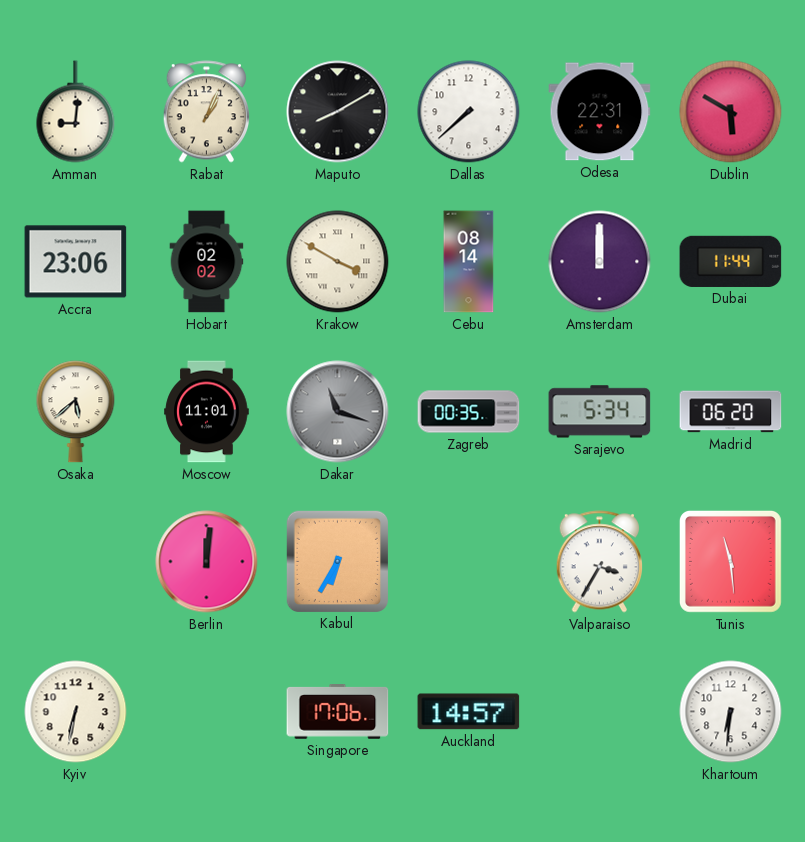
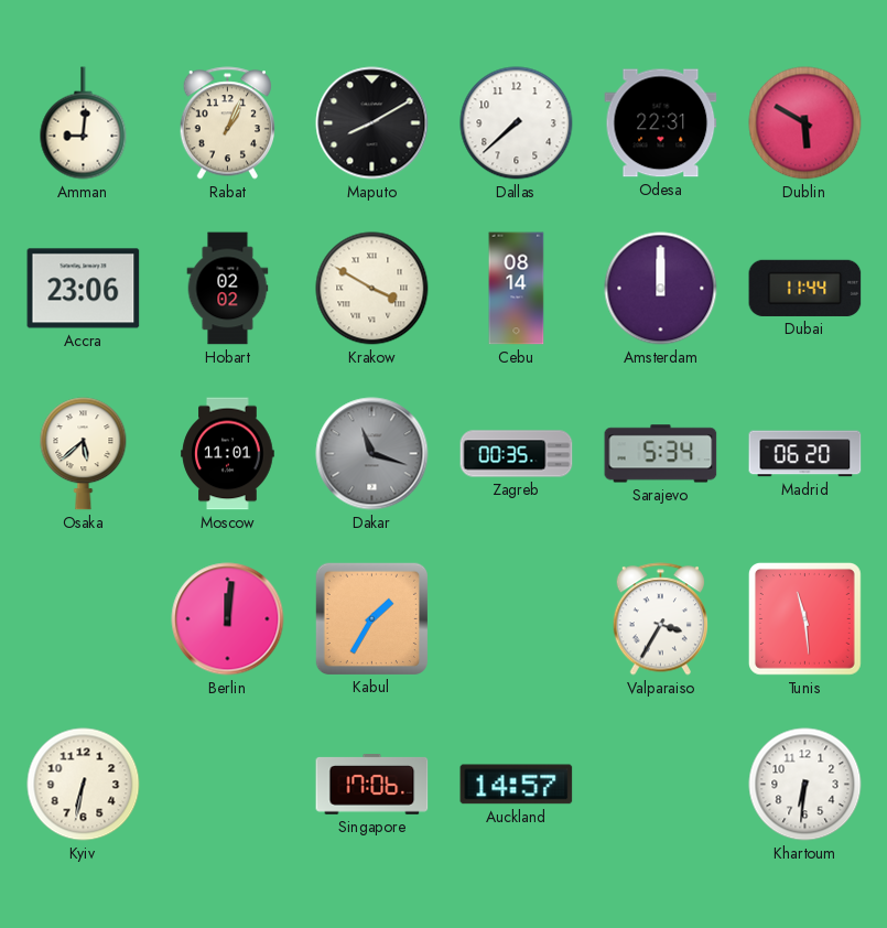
Kabul: 6:35 -> 1:35
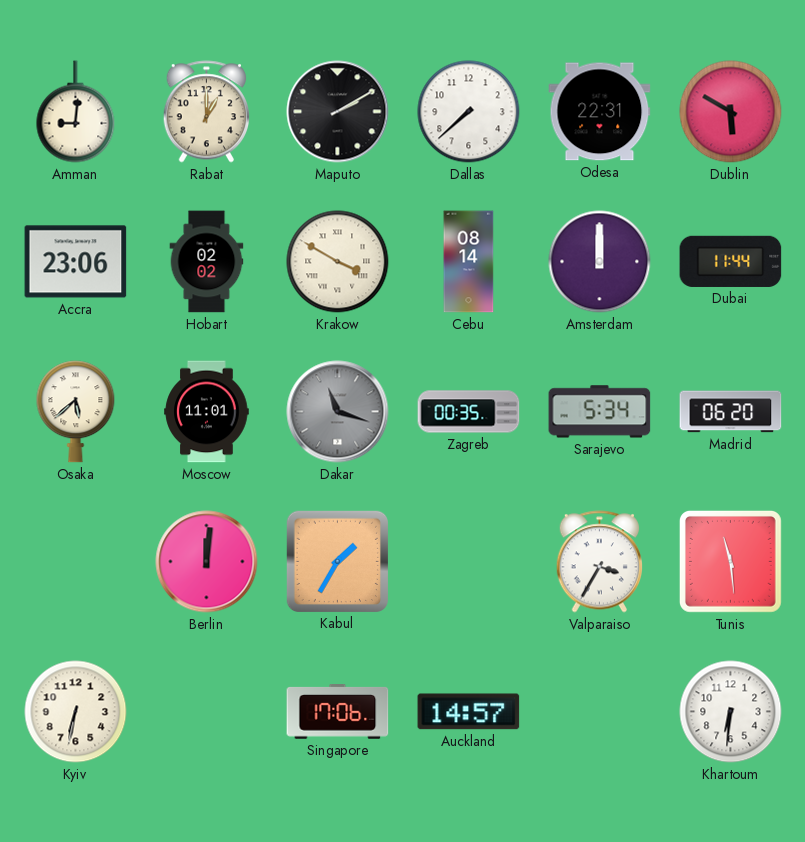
Rabat: 1:04 -> 1:00
Maputo: 8:10 -> 2:10
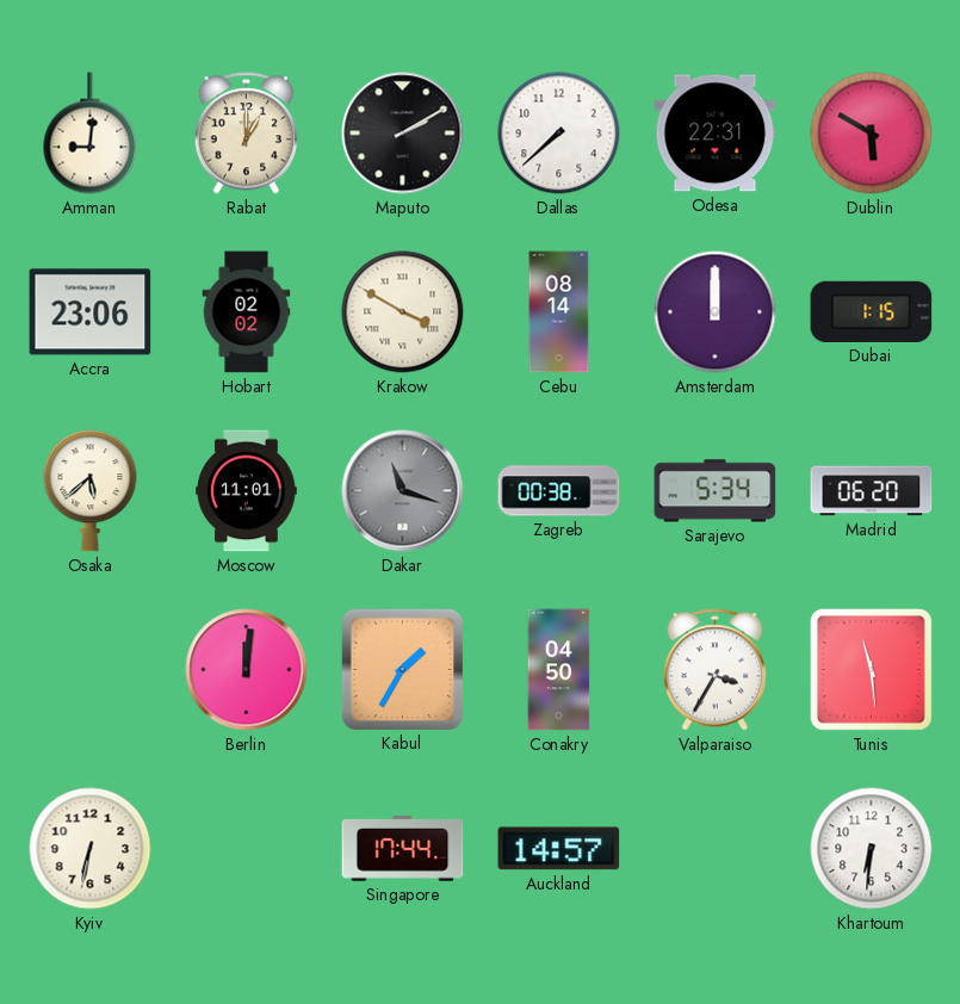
Dubai: 11:44 -> 1:15
Zagreb: 00:35 -> 00:38
Conakry: none -> 04:50
Singapore: 17:06 -> 17:44
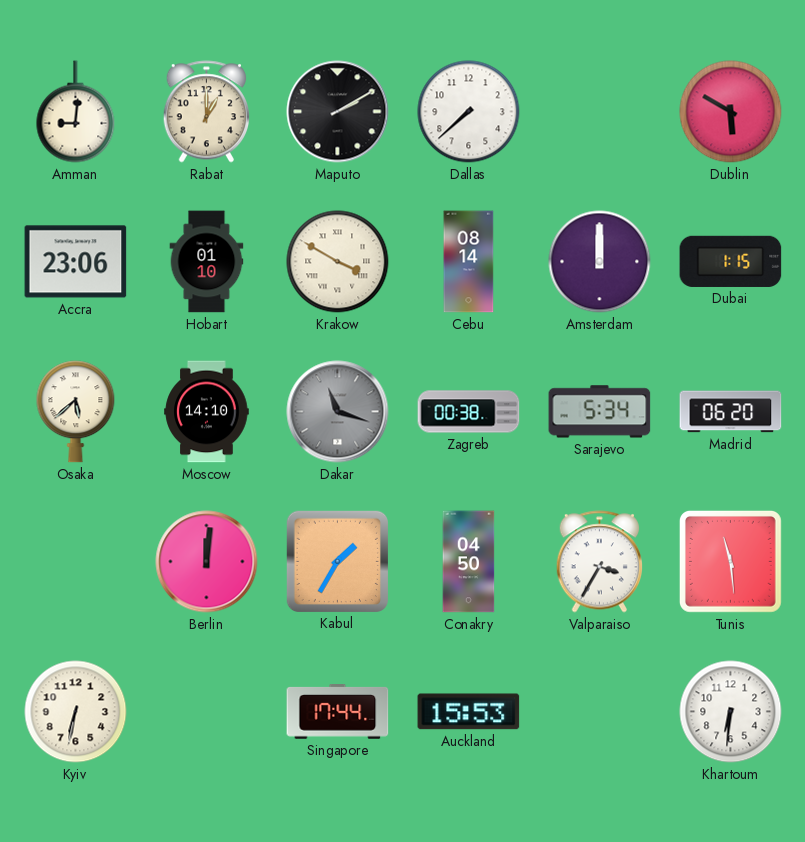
Odesa: 22:31 -> none
Hobart: 02:02 -> 01:10
Moscow: 11:01 -> 14:10
Auckland: 14:57 -> 15:53
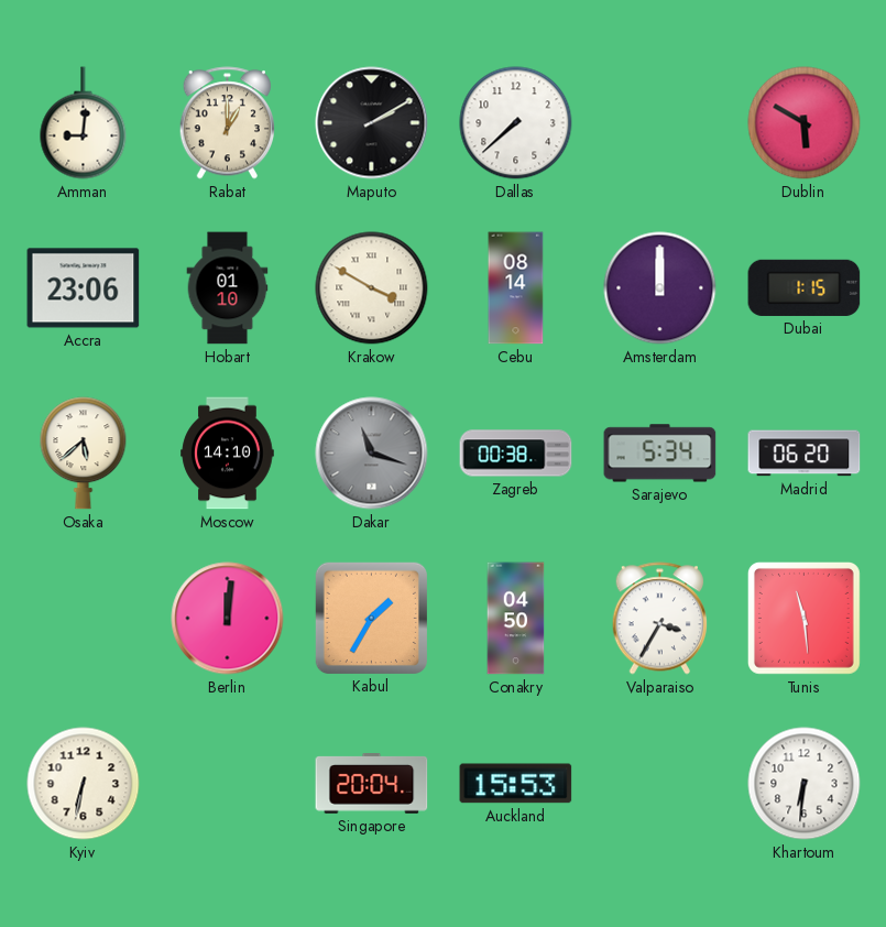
Singapore: 17:44 -> 20:04
